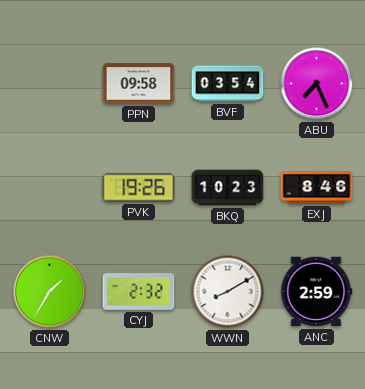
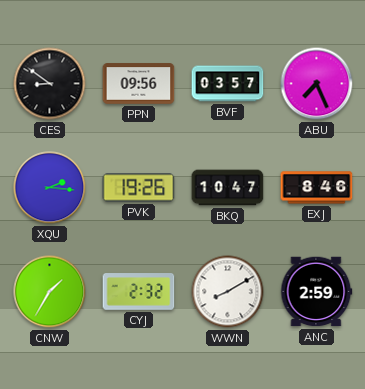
CES: none -> 8:51
PPN: 09:58 -> 09:56
BVF: 03:54 -> 03:57
XQU: none -> 2:16
BKQ: 10:23 -> 10:47
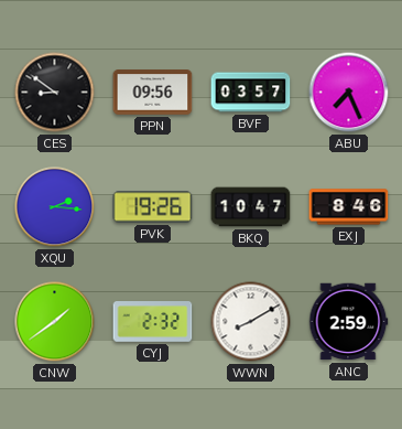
CNW: 1:35 -> 1:39
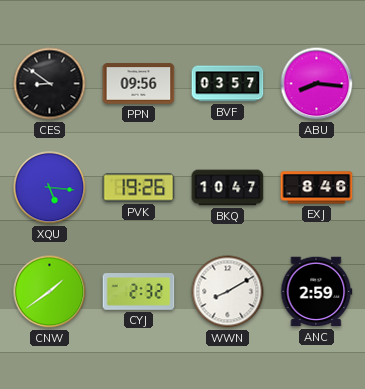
ABU: 7:26 -> 8:16
XQU: 2:16 -> 5:16
